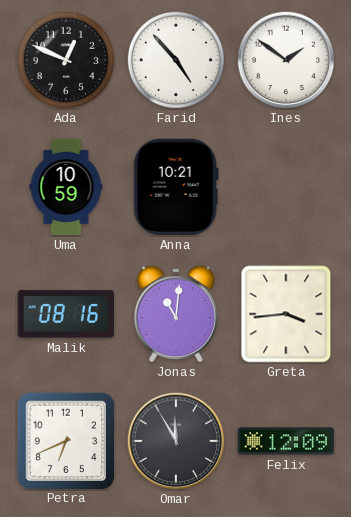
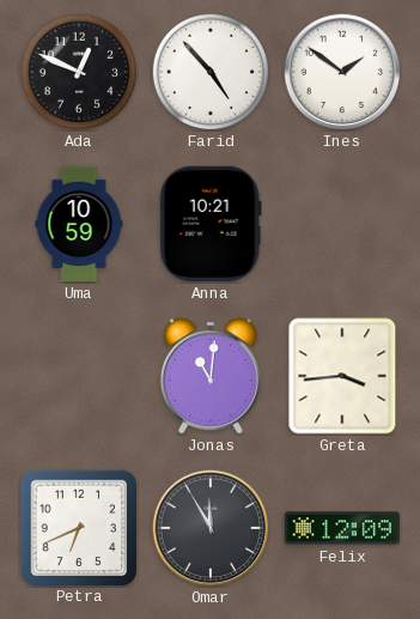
Malik: 08:16 -> none
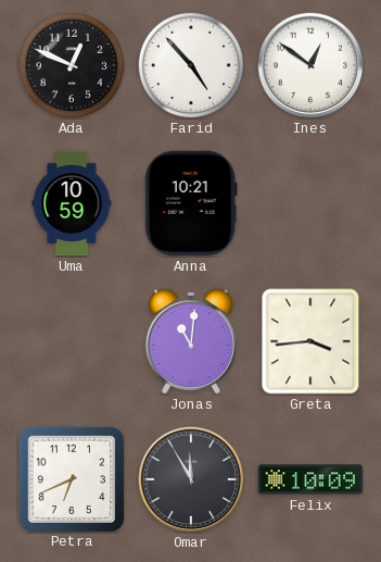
Ines: 1:51 -> 12:51
Felix: 12:09 -> 10:09
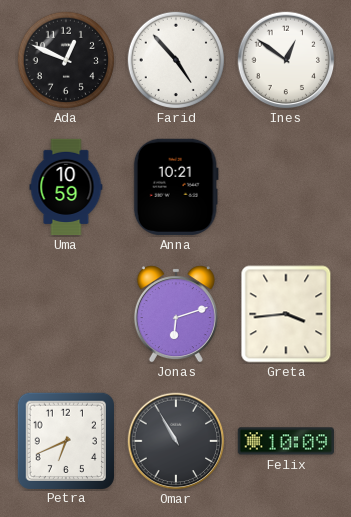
Jonas: 11:01 -> 6:12
Omar: 11:55 -> 10:55
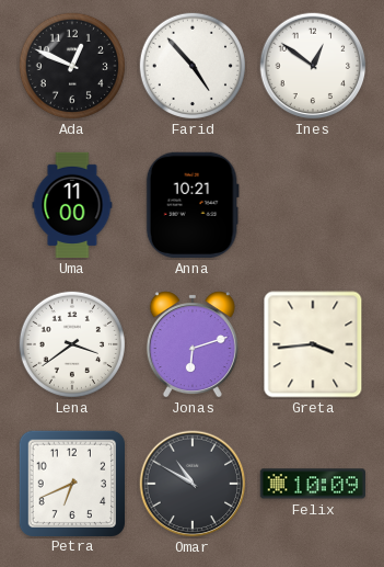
Uma: 10:59 -> 11:00
Lena: none -> 3:39
Omar: 10:55 -> 10:50
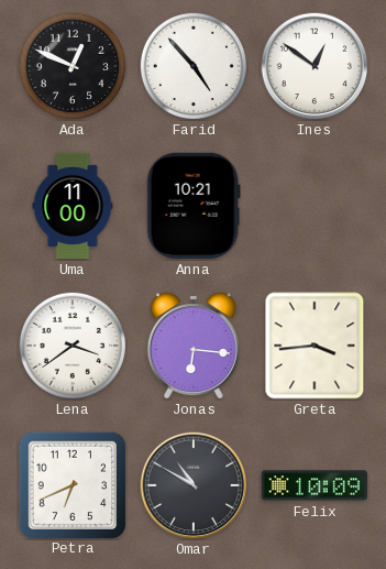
Jonas: 6:12 -> 6:16
